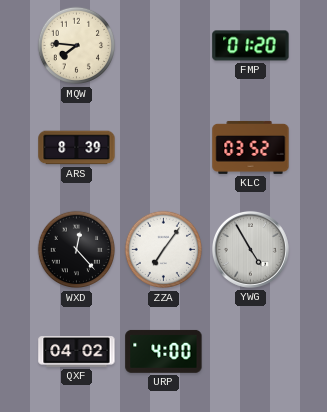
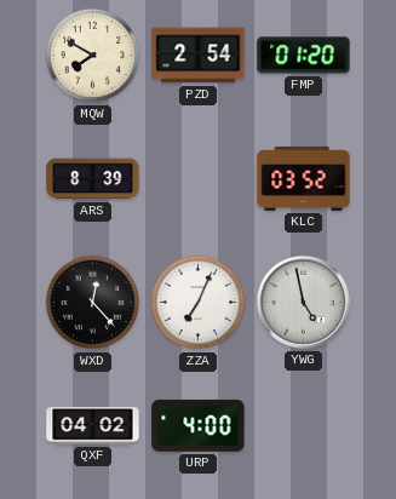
MQW: 7:46 -> 7:50
PZD: none -> 2:54
ZZA: 7:06 -> 7:04
YWG: 4:55 -> 4:58
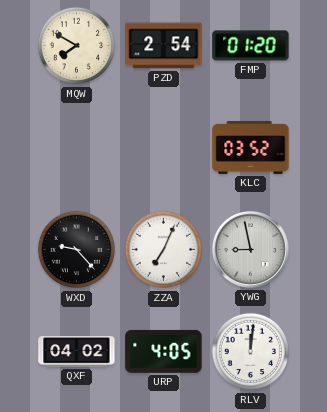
ARS: 8:39 -> none
WXD: 12:23 -> 9:23
YWG: 4:58 -> 8:58
URP: 4:00 -> 4:05
RLV: none -> 12:01
